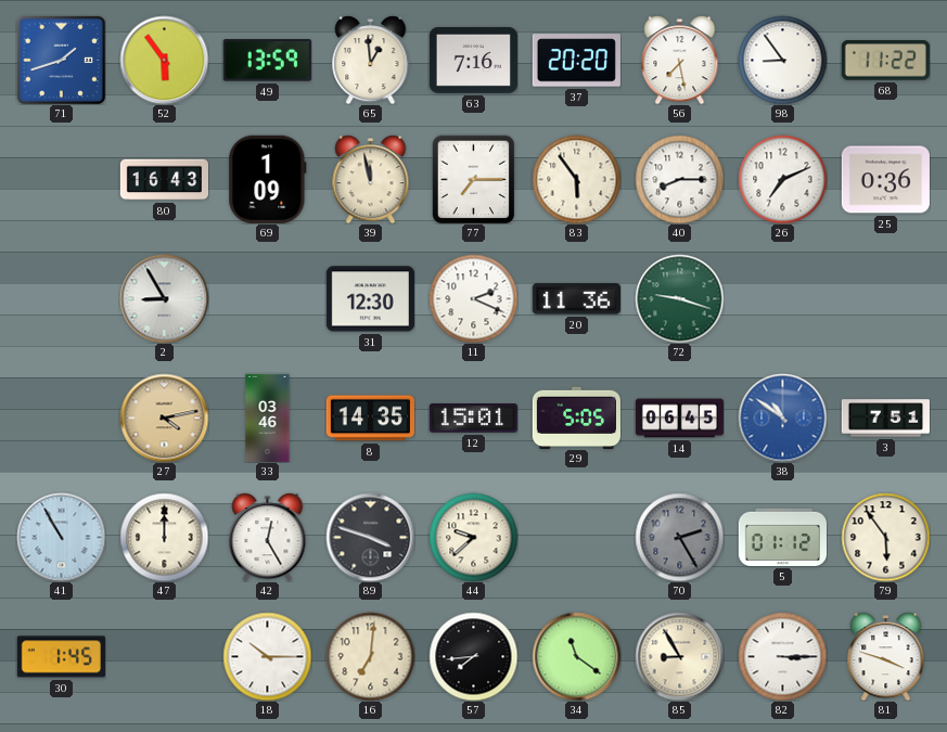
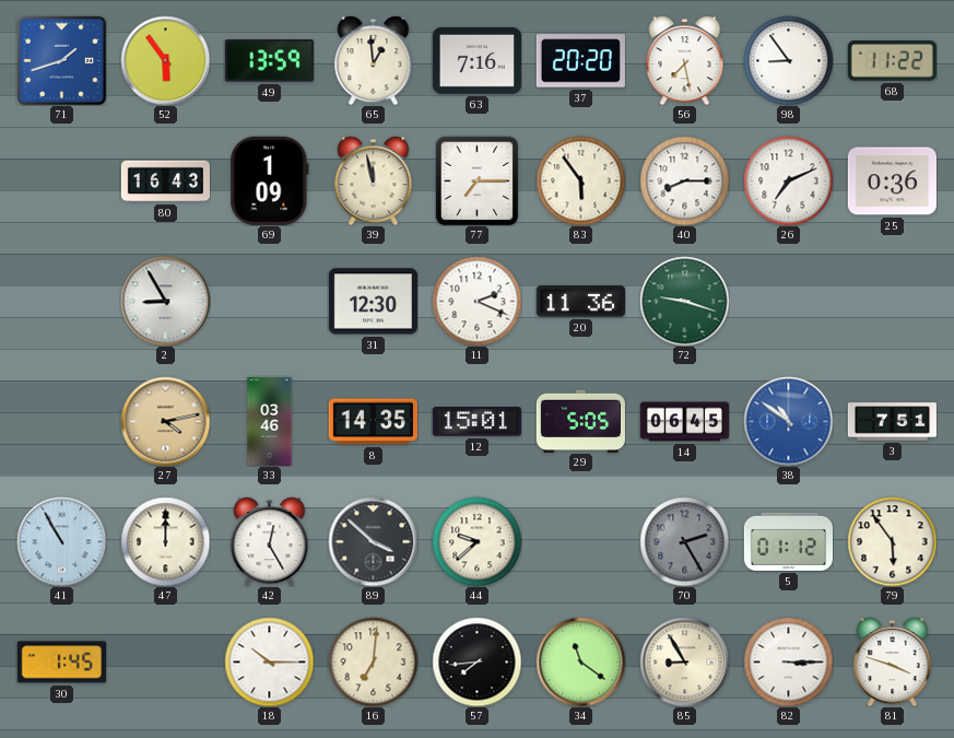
89: 3:48 -> 3:52
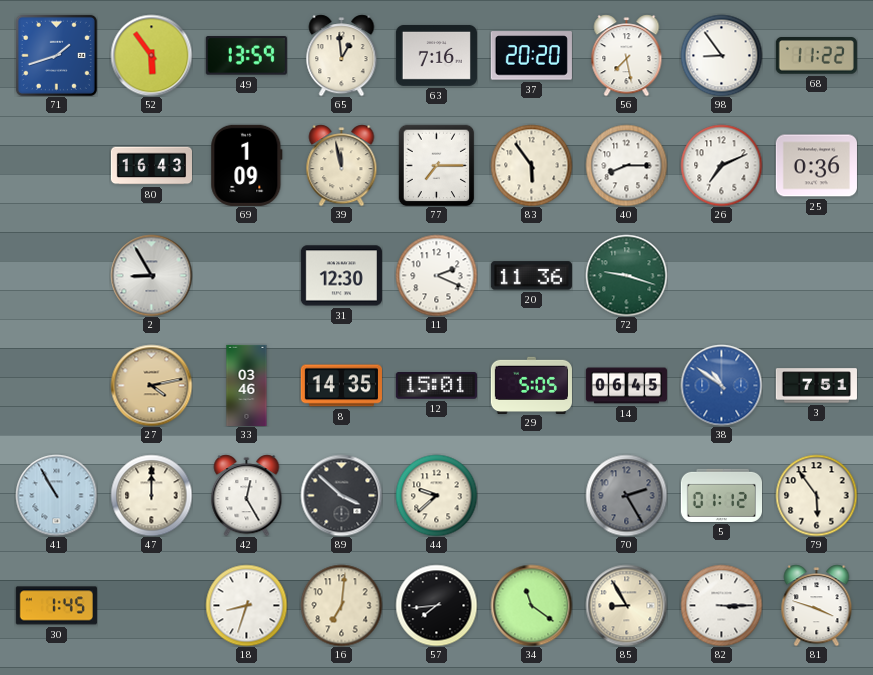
18: 10:15 -> 8:33
